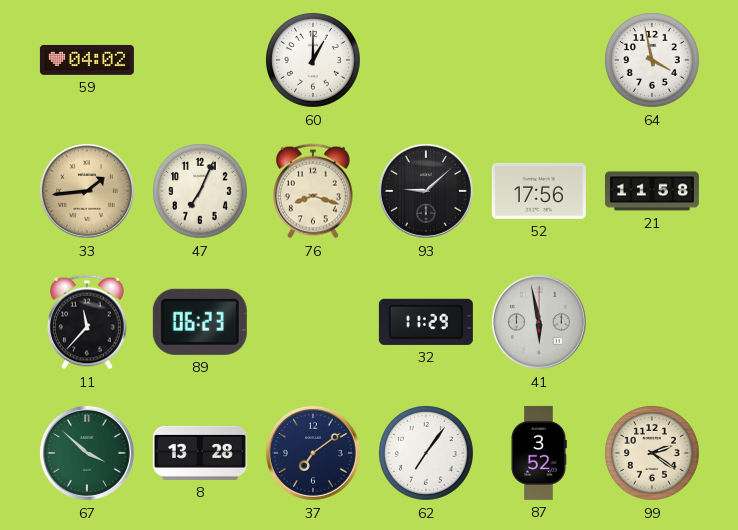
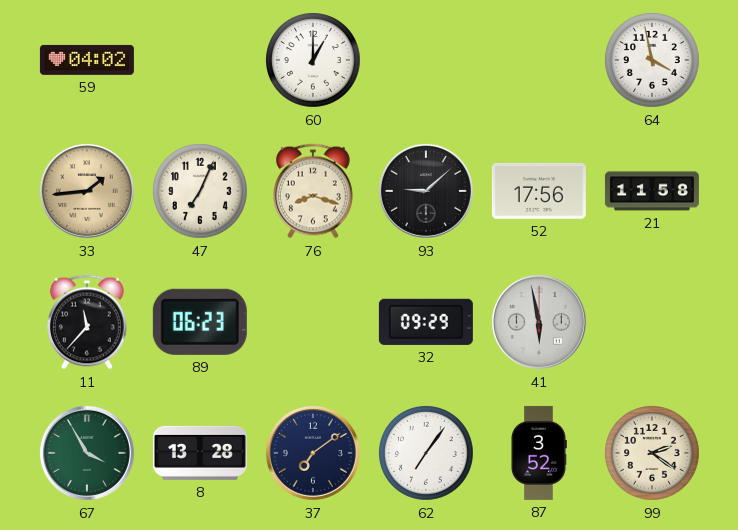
32: 11:29 -> 09:29
67: 3:52 -> 3:55
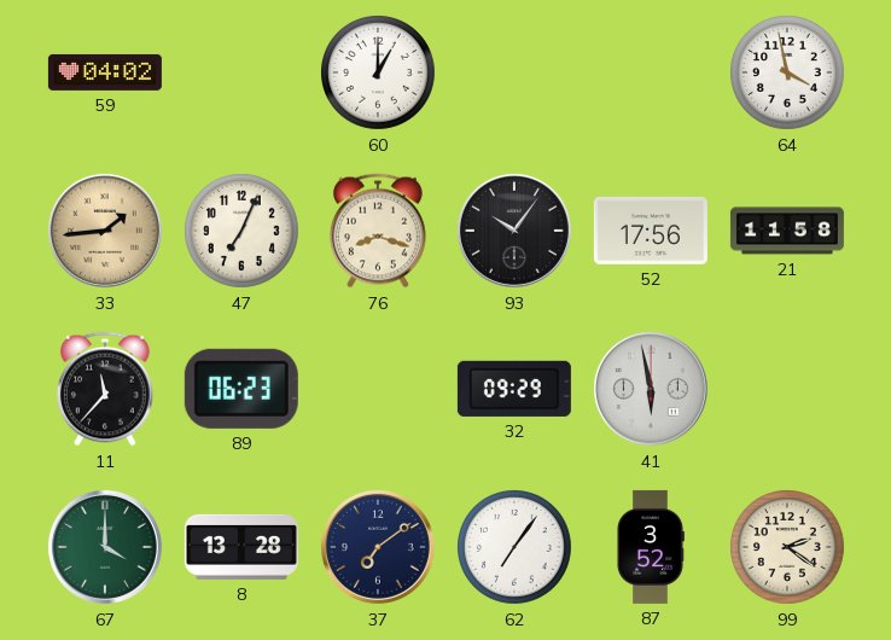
93: 9:08 -> 10:06
67: 3:55 -> 4:00
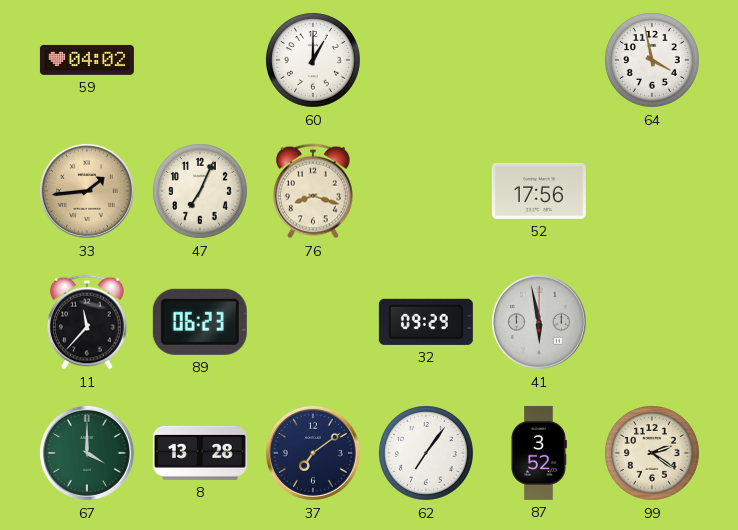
93: 10:06 -> none
21: 11:58 -> none
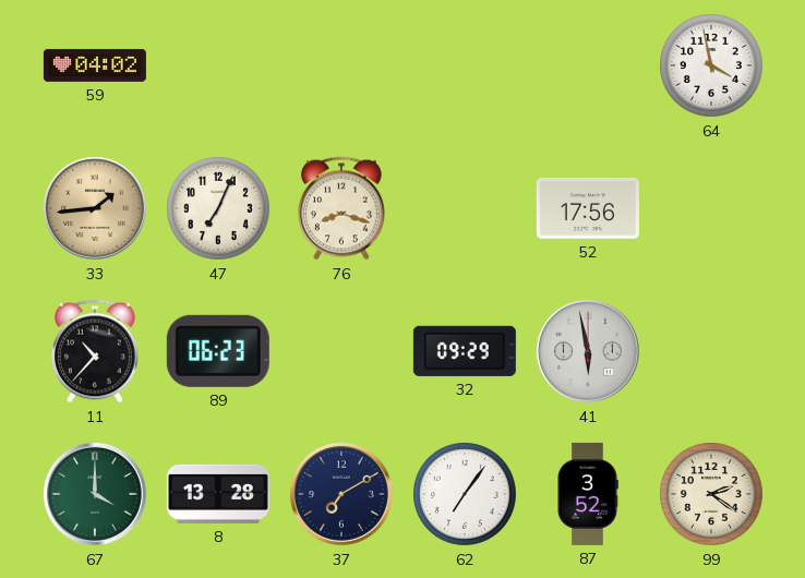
60: 1:00 -> none
11: 11:37 -> 10:37
37: 7:09 -> 7:10
